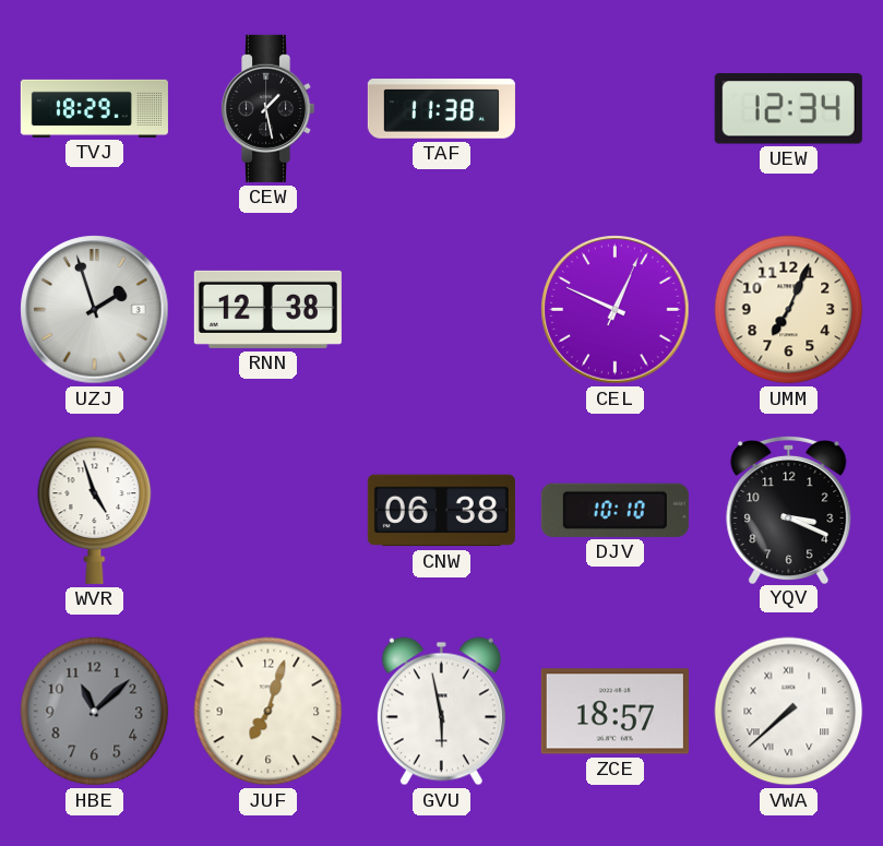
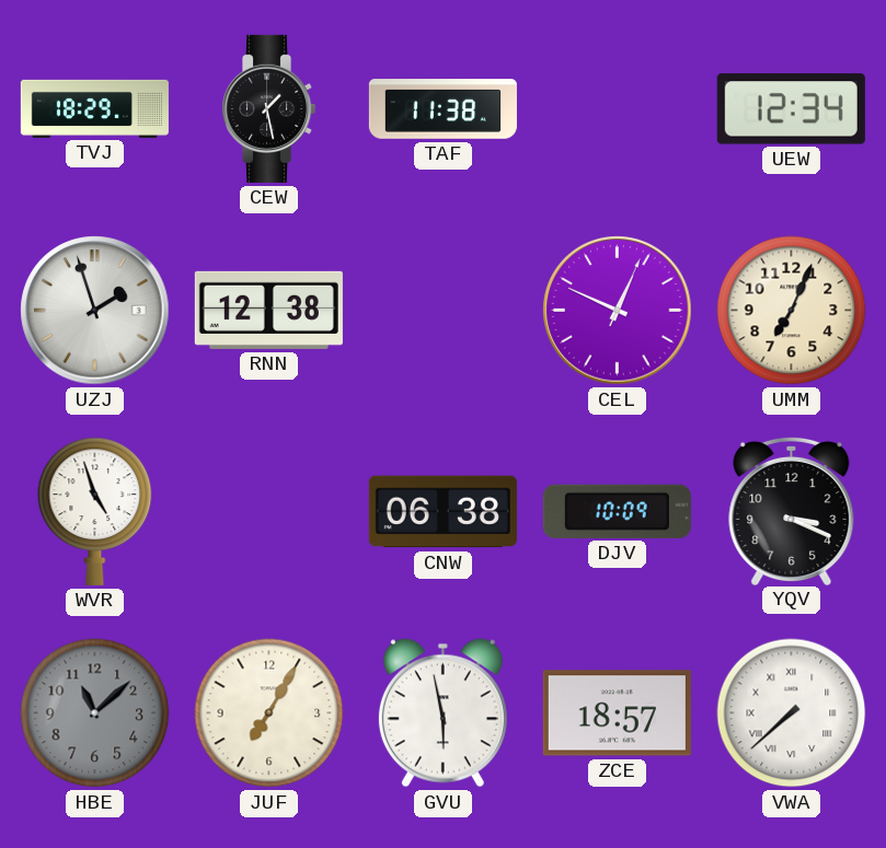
DJV: 10:10 -> 10:09
JUF: 7:03 -> 7:05
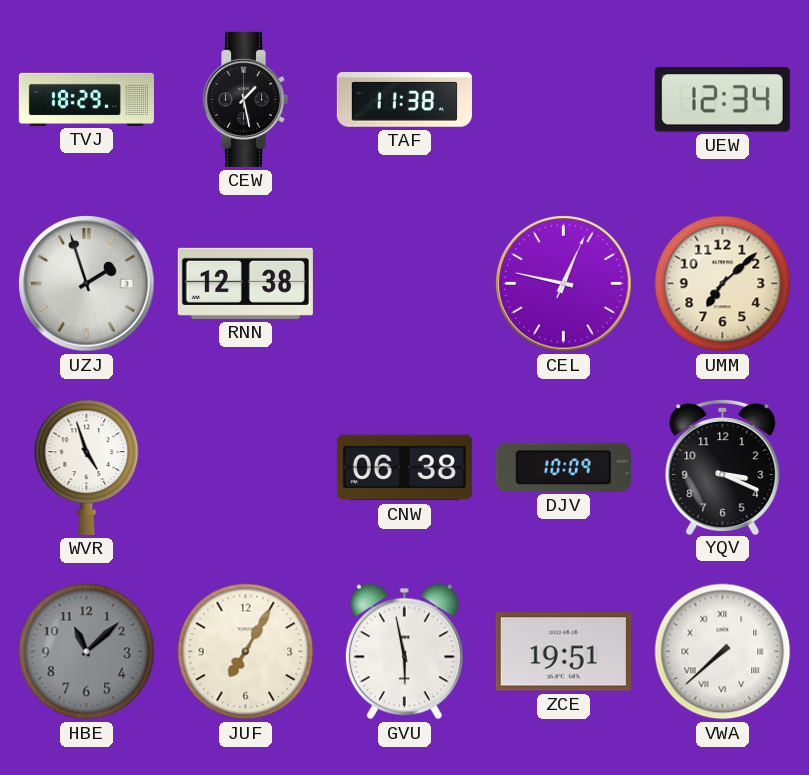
CEL: 12:49 -> 12:47
UMM: 7:04 -> 7:08
ZCE: 18:57 -> 19:51
